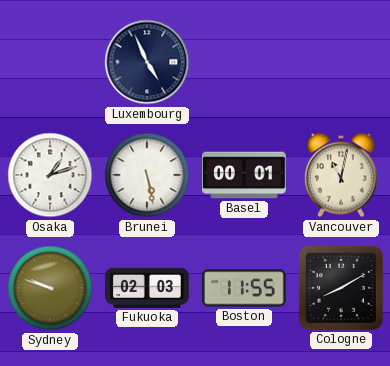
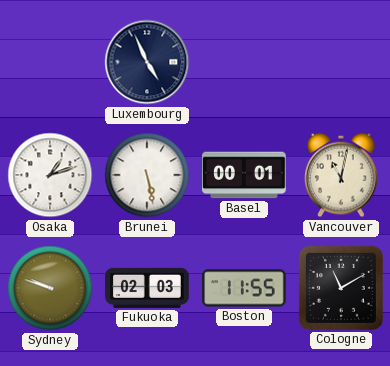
Cologne: 8:10 -> 11:10
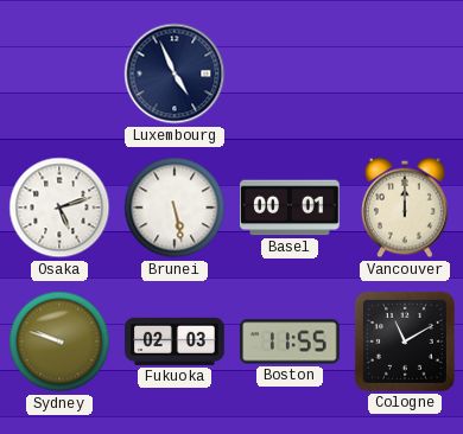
Osaka: 1:12 -> 5:12
Vancouver: 11:02 -> 12:00
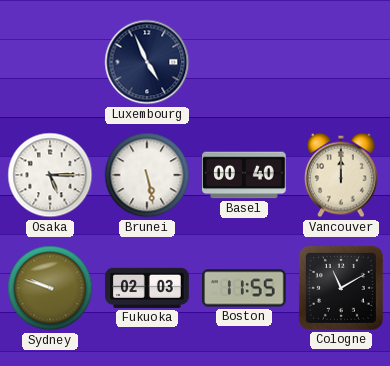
Osaka: 5:12 -> 5:15
Basel: 00:01 -> 00:40
